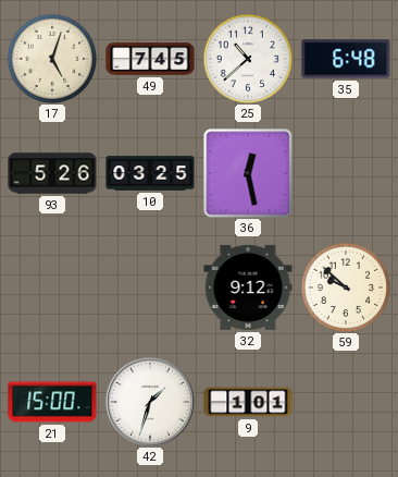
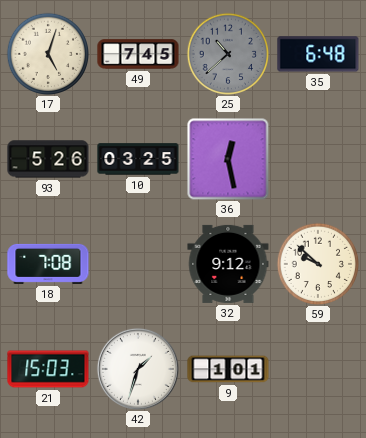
25 dial: white -> grey
18: none -> 7:08
21: 15:00 -> 15:03
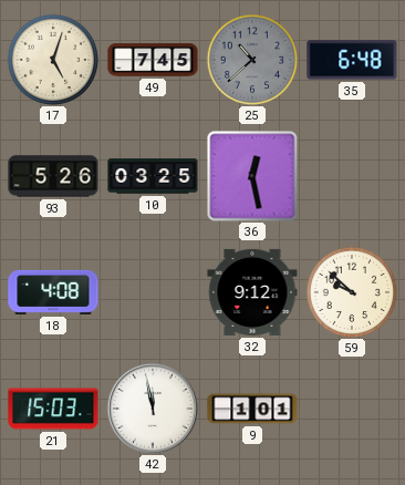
18: 7:08 -> 4:08
42: 1:33 -> 11:58
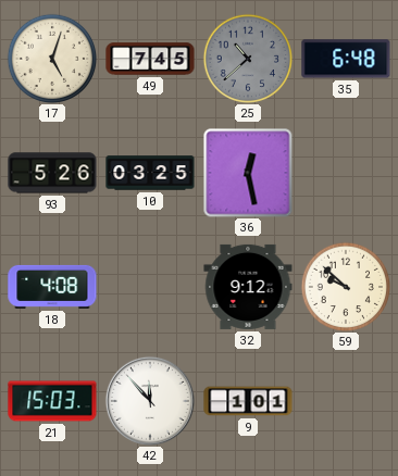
42: 11:58 -> 11:53
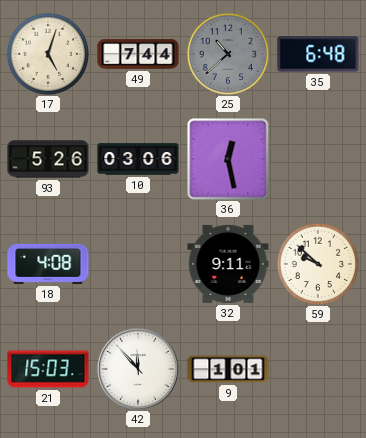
49: 7:45 -> 7:44
10: 03:25 -> 03:06
32: 9:12 -> 9:11
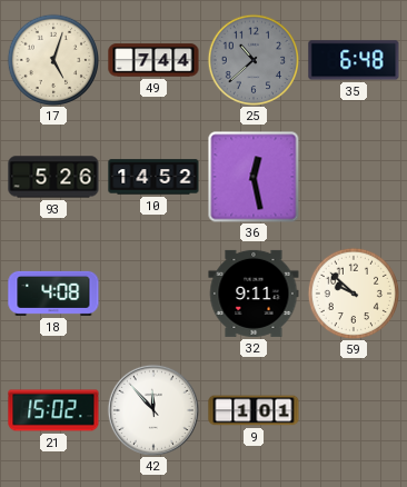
10: 03:06 -> 14:52
21: 15:03 -> 15:02
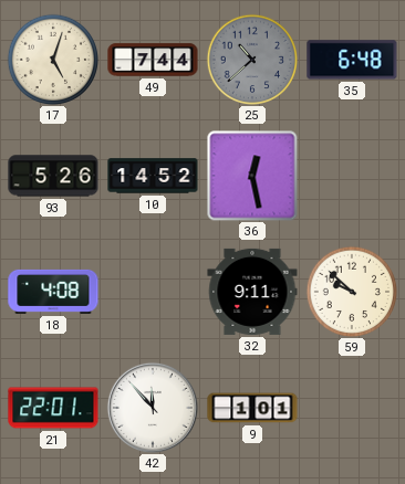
21: 15:02 -> 22:01
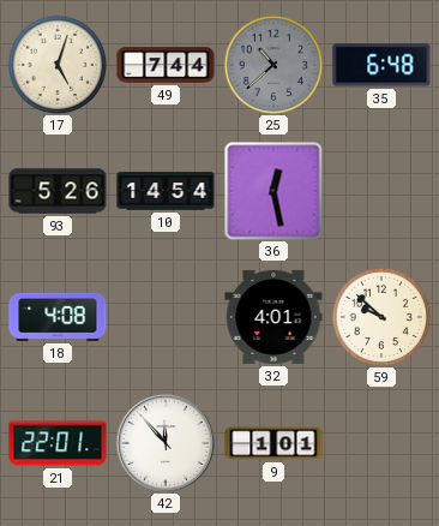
10: 14:52 -> 14:54
32: 9:11 -> 4:01
